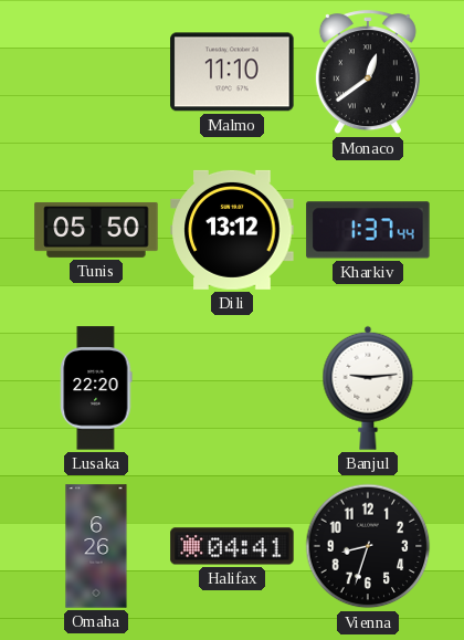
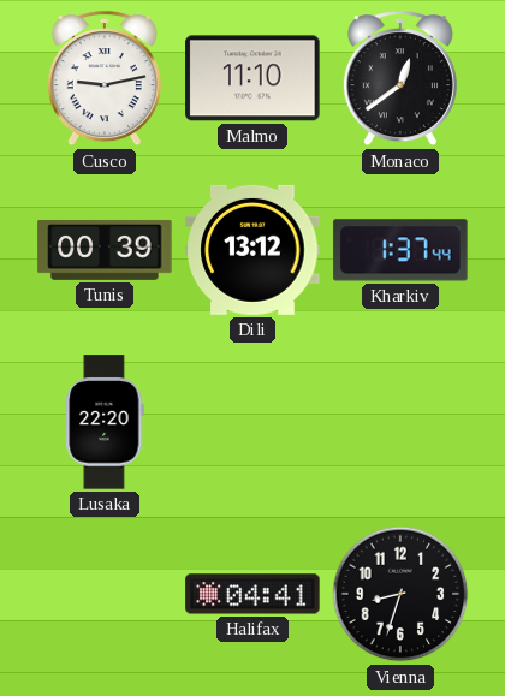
Cusco: none -> 9:13
Tunis: 05:50 -> 00:39
Banjul: 9:14 -> none
Omaha: 6:26 -> none
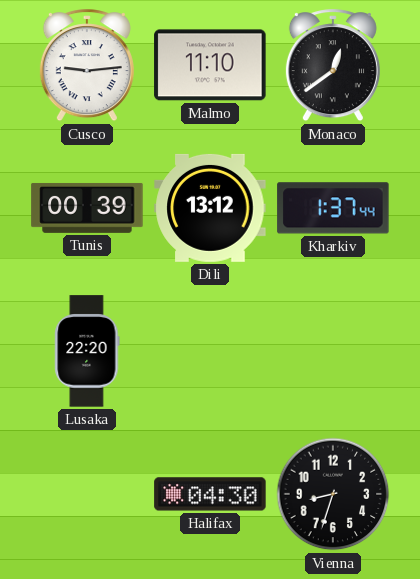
Cusco: 9:13 -> 9:14
Halifax: 04:41 -> 04:30
